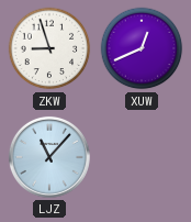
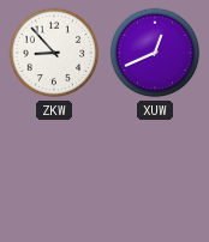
ZKW: 8:57 -> 8:53
LJZ: 11:07 -> none
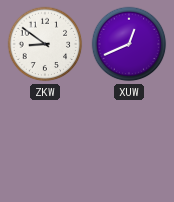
ZKW: 8:53 -> 8:51
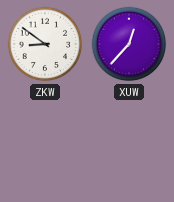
XUW: 12:41 -> 12:37
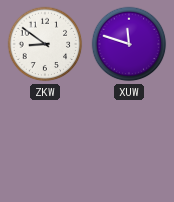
XUW: 12:37 -> 11:48
